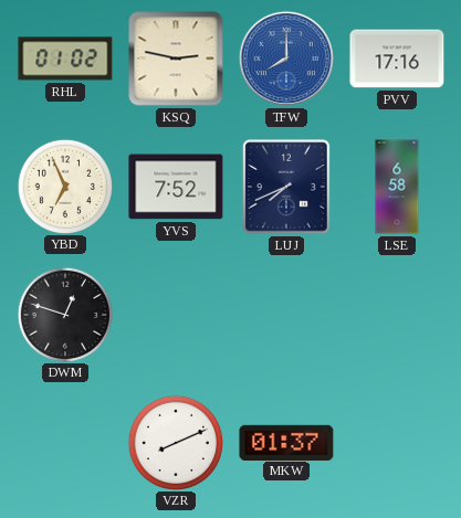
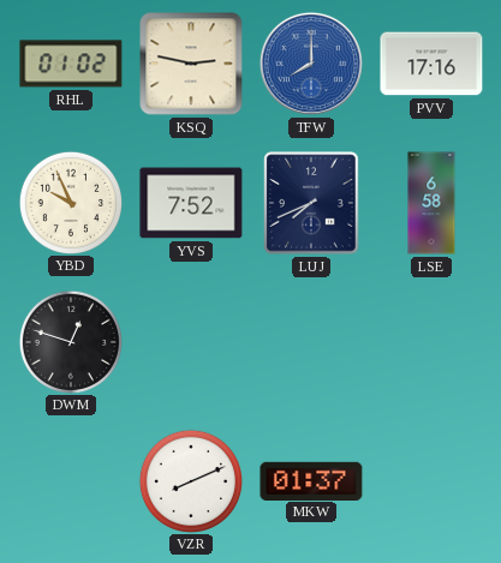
YBD: 6:56 -> 9:56
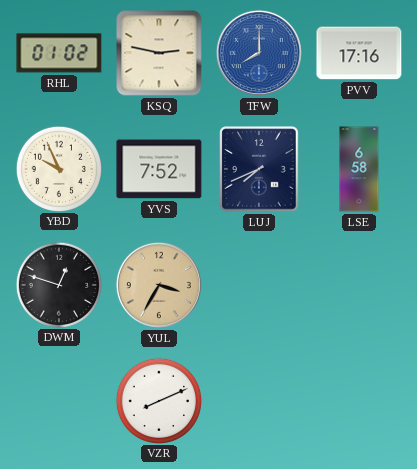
YUL: none -> 3:35
MKW: 01:37 -> none
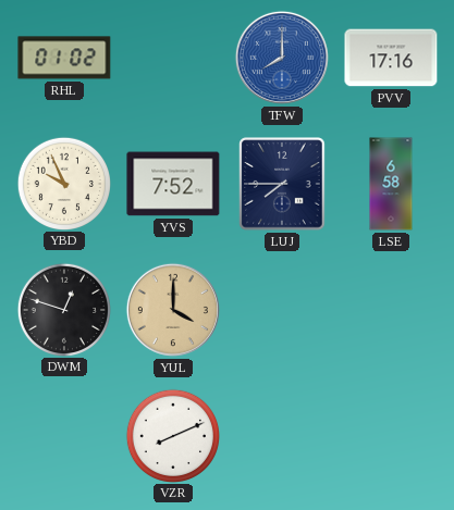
KSQ: 2:47 -> none
LUJ: 7:41 -> 7:45
YUL: 3:35 -> 4:00
